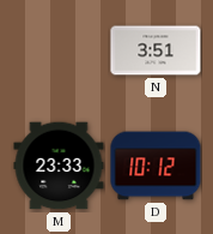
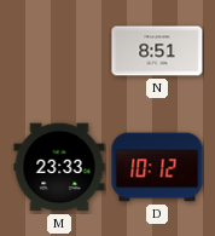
N: 3:51 -> 8:51
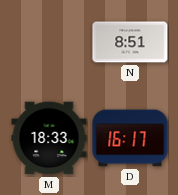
M: 23:33 -> 18:33
D: 10:12 -> 16:17
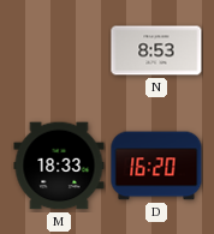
N: 8:51 -> 8:53
D: 16:17 -> 16:20
